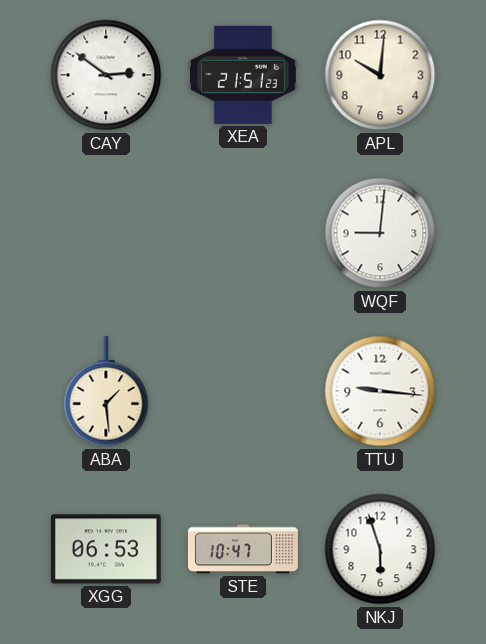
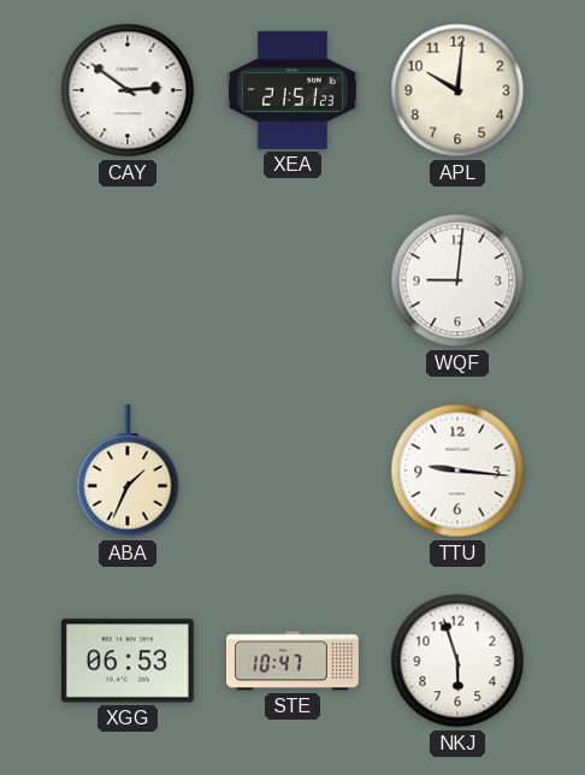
ABA: 1:29 -> 1:34
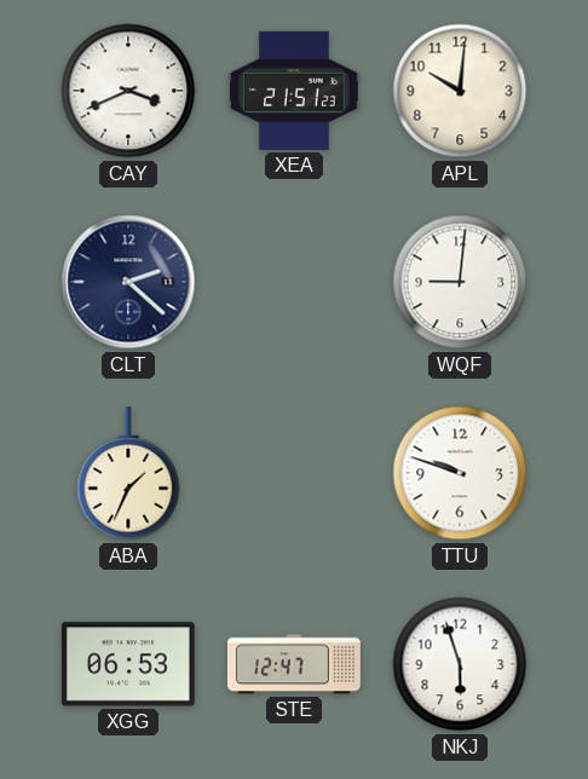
CAY: 2:51 -> 3:41
CLT: none -> 2:22
TTU: 9:16 -> 9:48
STE: 10:47 -> 12:47
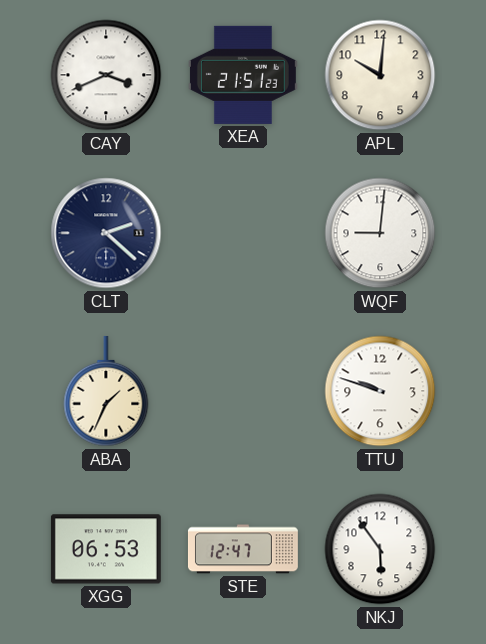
NKJ: 5:57 -> 5:54
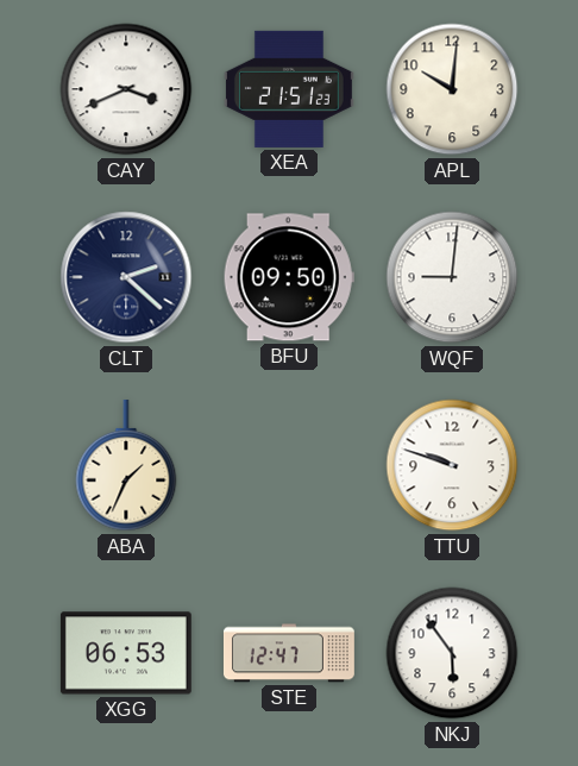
BFU: none -> 09:50
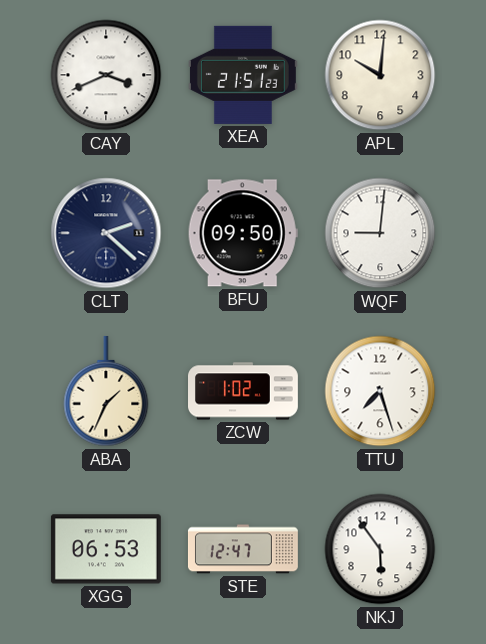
ZCW: none -> 1:02
TTU: 9:48 -> 7:27
